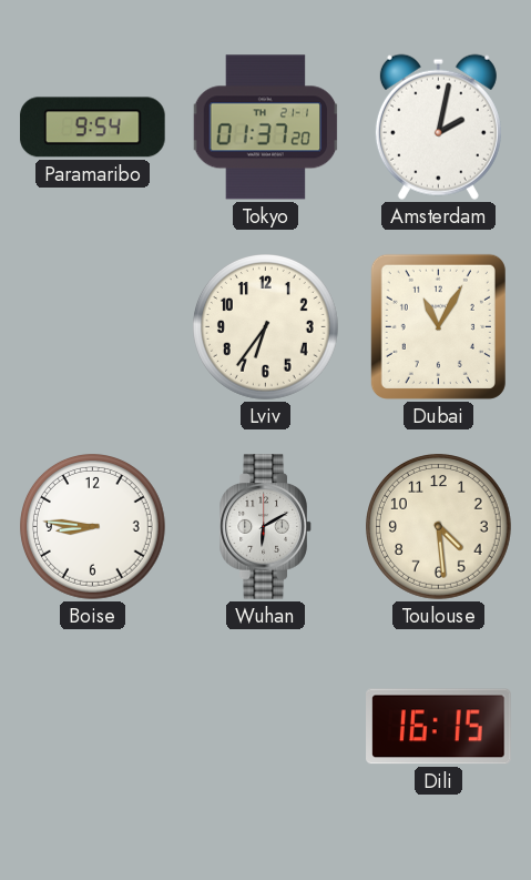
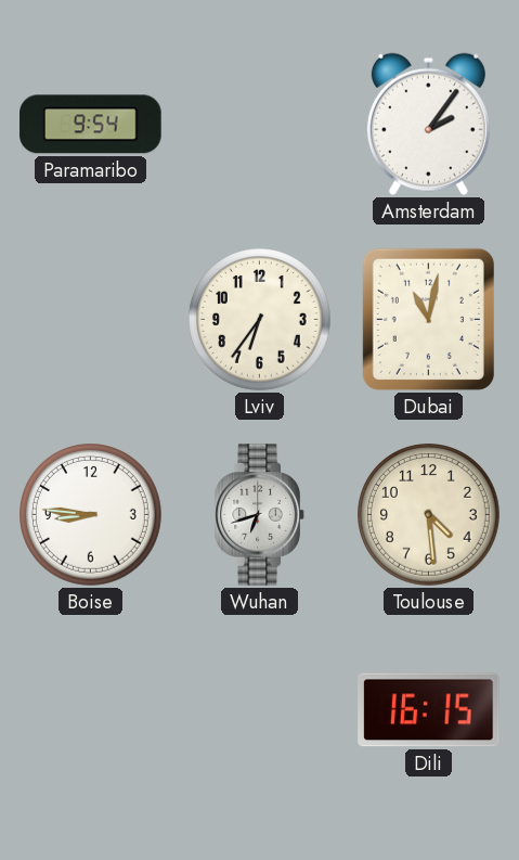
Tokyo: 01:37 -> none
Amsterdam: 2:02 -> 2:06
Dubai: 11:05 -> 11:02
Wuhan: 6:10 -> 6:42
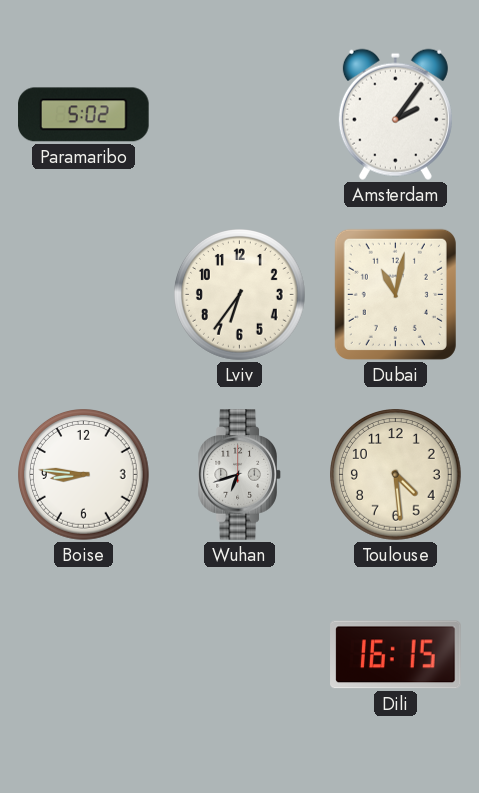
Paramaribo: 9:54 -> 5:02
